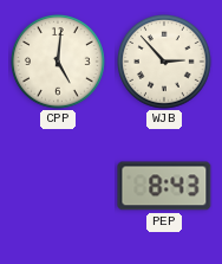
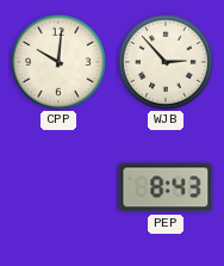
CPP: 5:01 -> 10:01
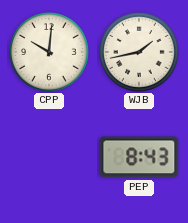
WJB: 2:53 -> 1:43
